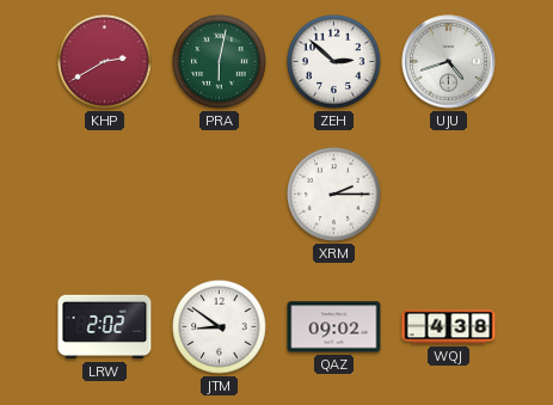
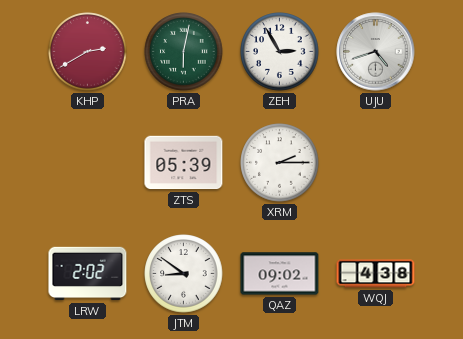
ZEH: 2:52 -> 2:55
ZTS: none -> 05:39
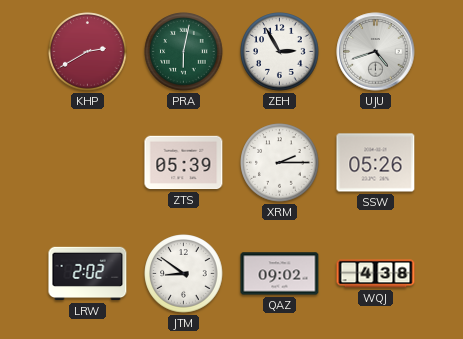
SSW: none -> 05:26
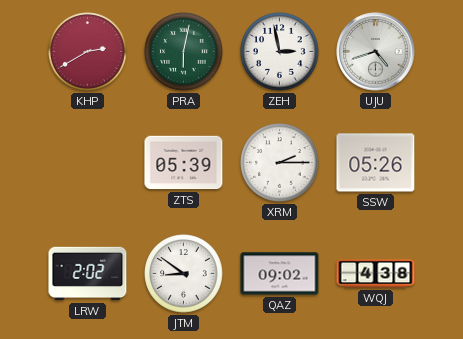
ZEH: 2:55 -> 2:58
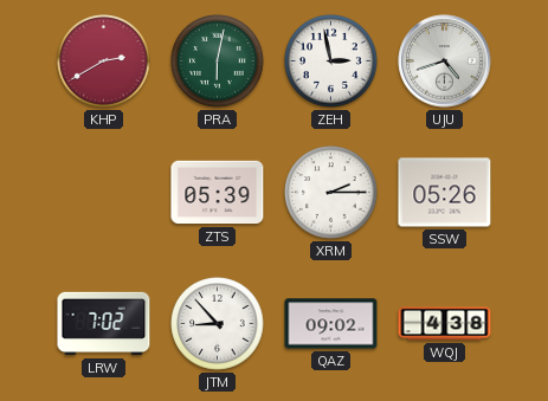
LRW: 2:02 -> 7:02
JTM: 8:51 -> 8:53
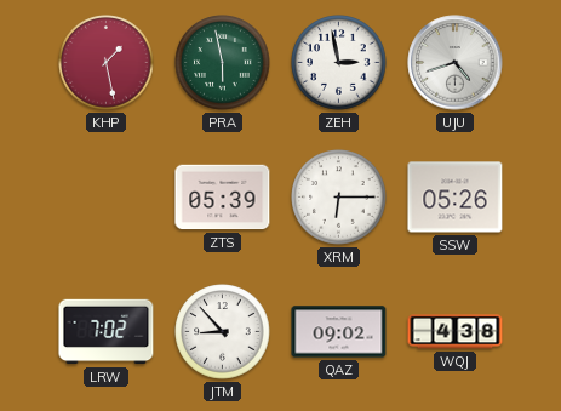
KHP: 2:40 -> 1:28
PRA: 6:02 -> 5:58
XRM: 2:15 -> 6:15
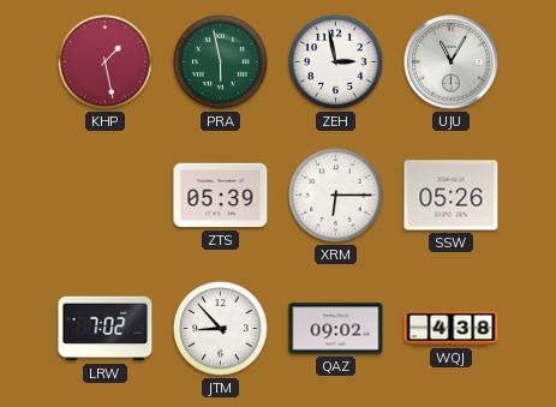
UJU: 4:42 -> 11:05
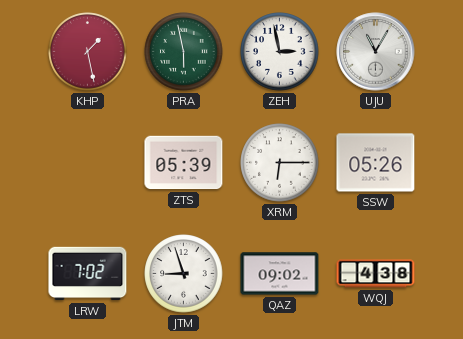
JTM: 8:53 -> 8:57
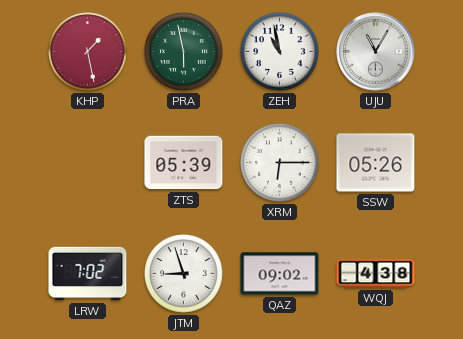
ZEH: 2:58 -> 10:58
